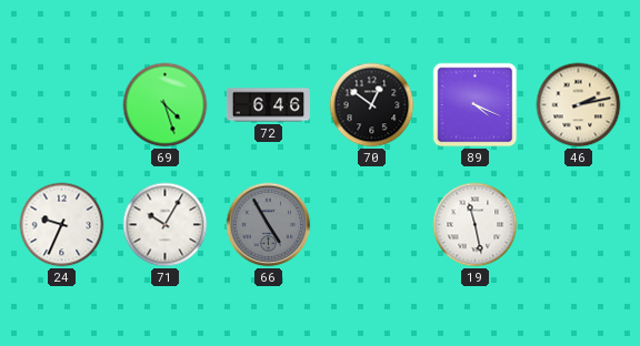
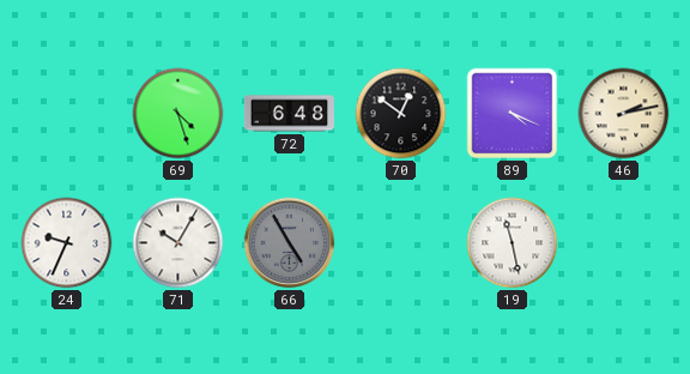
72: 6:46 -> 6:48
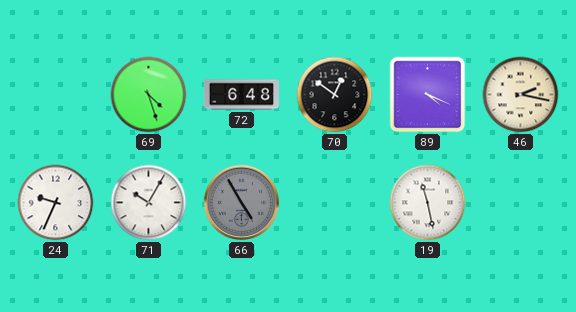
46: 2:13 -> 2:17
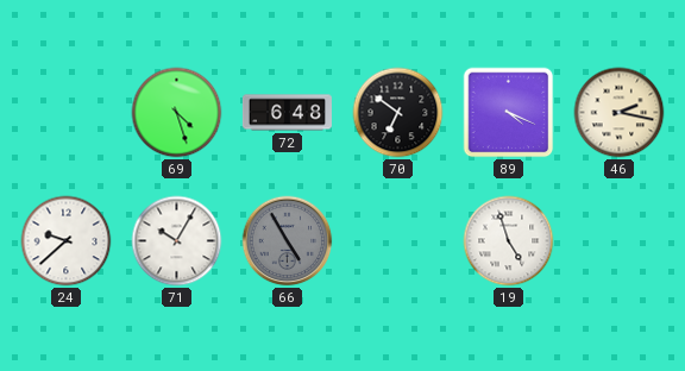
70: 12:51 -> 6:51
24: 9:34 -> 9:38
19: 11:28 -> 4:57
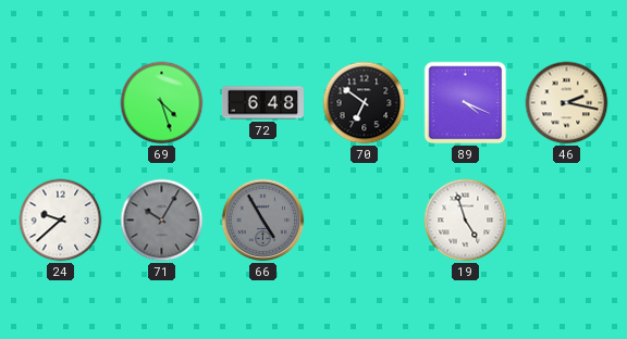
71 dial: white -> grey
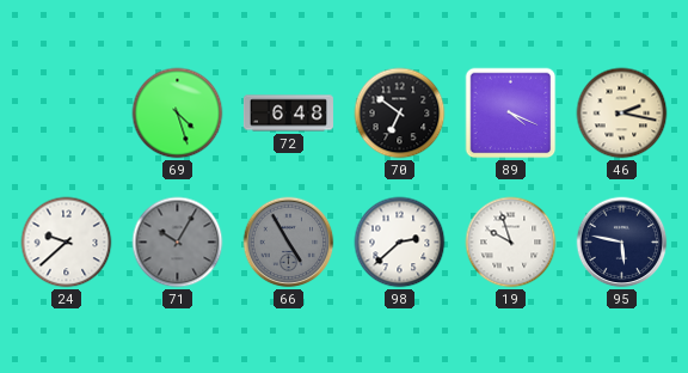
98: none -> 2:38
19: 4:57 -> 9:57
95: none -> 5:47
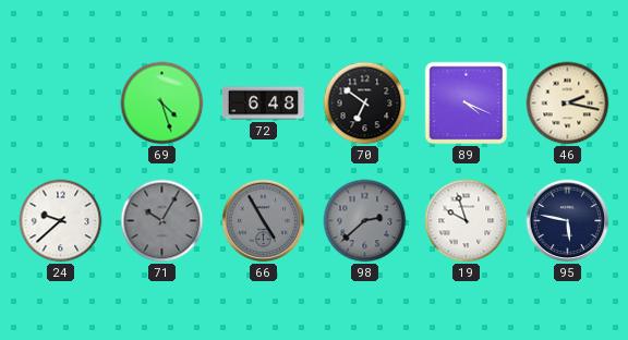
98 dial: white -> grey
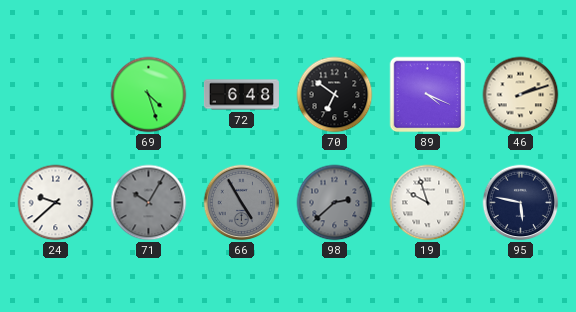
46: 2:17 -> 2:12
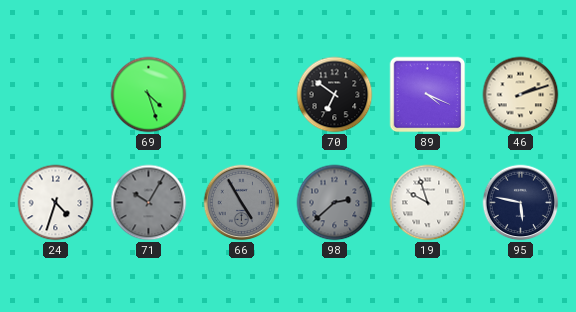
72: 6:48 -> none
24: 9:38 -> 4:33
